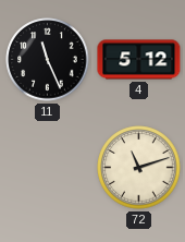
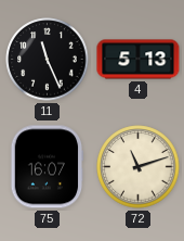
4: 5:12 -> 5:13
75: none -> 16:07
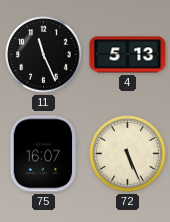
72: 11:12 -> 5:26
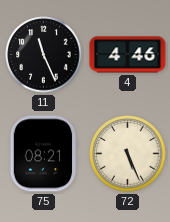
4: 5:13 -> 4:46
75: 16:07 -> 08:21
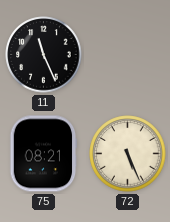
4: 4:46 -> none
